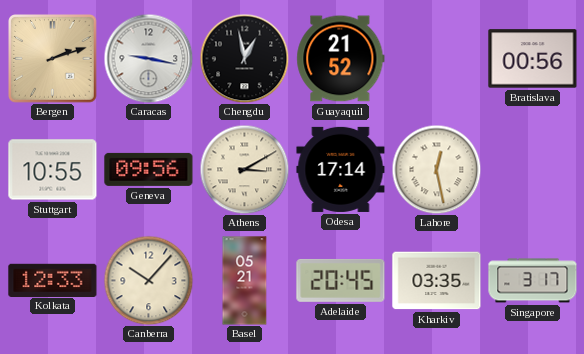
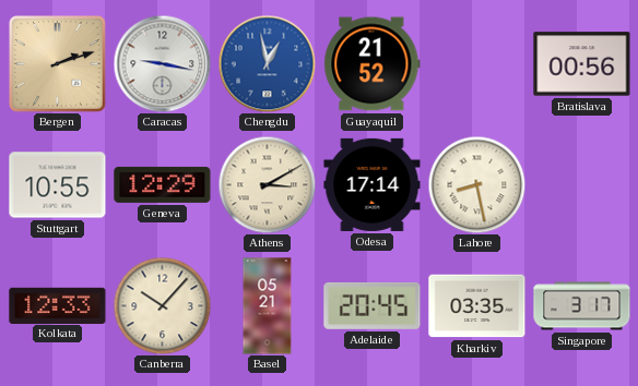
Chengdu dial: black -> blue
Geneva: 09:56 -> 12:29
Lahore: 12:28 -> 8:28
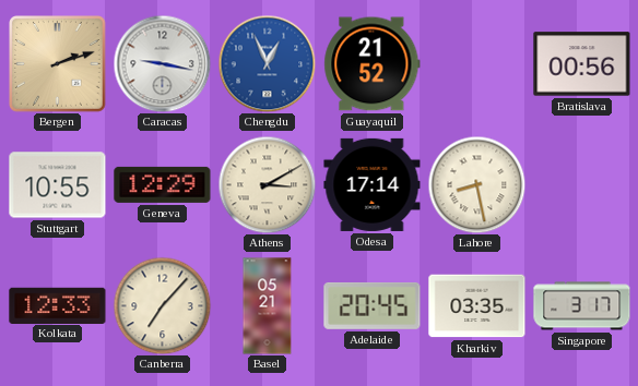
Chengdu: 12:58 -> 12:56
Canberra: 10:07 -> 7:07
